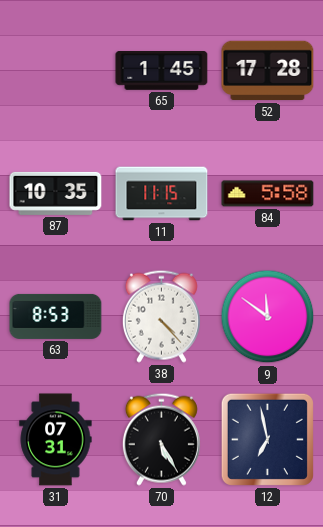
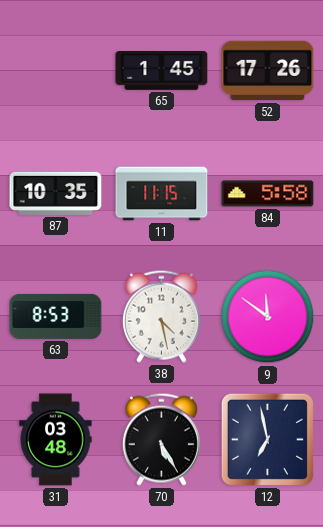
52: 17:28 -> 17:26
38: 4:23 -> 4:28
31: 07:31 -> 03:48
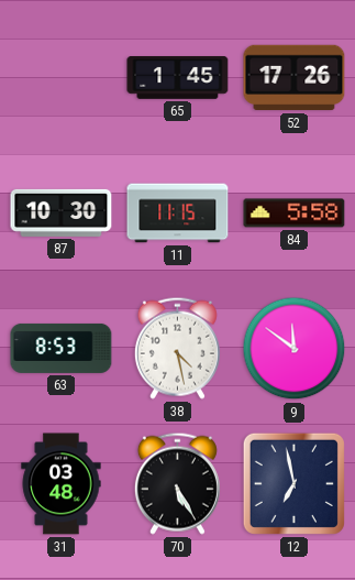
87: 10:35 -> 10:30
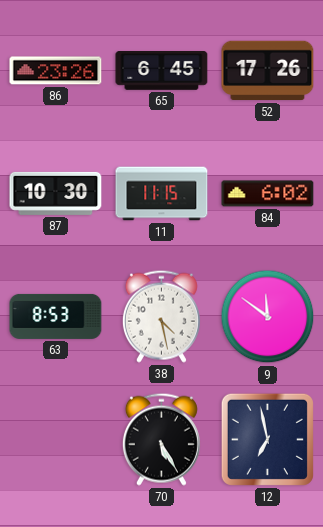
86: none -> 23:26
65: 1:45 -> 6:45
84: 5:58 -> 6:02
31: 03:48 -> none
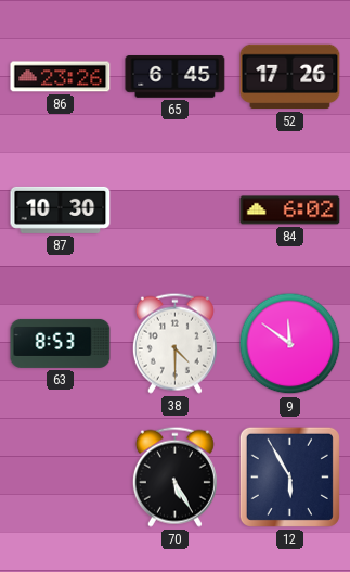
11: 11:15 -> none
38: 4:28 -> 4:30
12: 6:58 -> 5:55
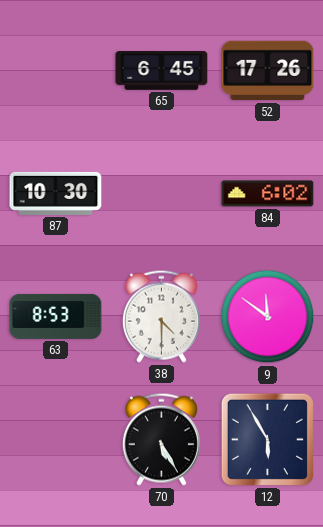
86: 23:26 -> none
